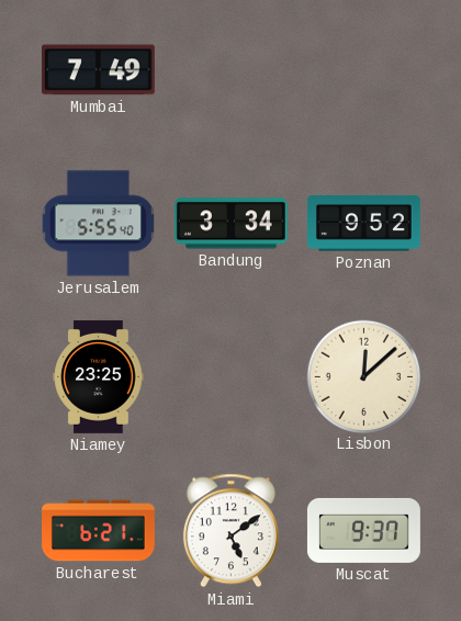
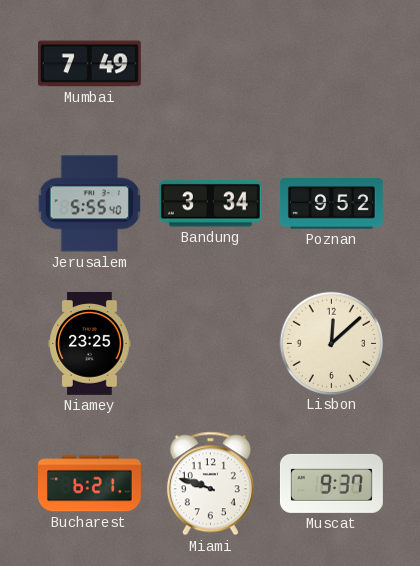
Miami: 5:09 -> 9:48
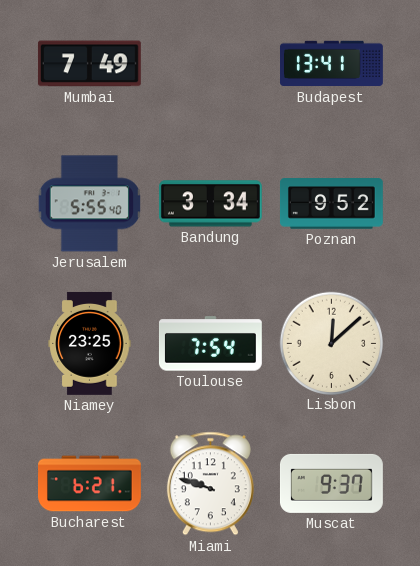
Budapest: none -> 13:41
Toulouse: none -> 7:54
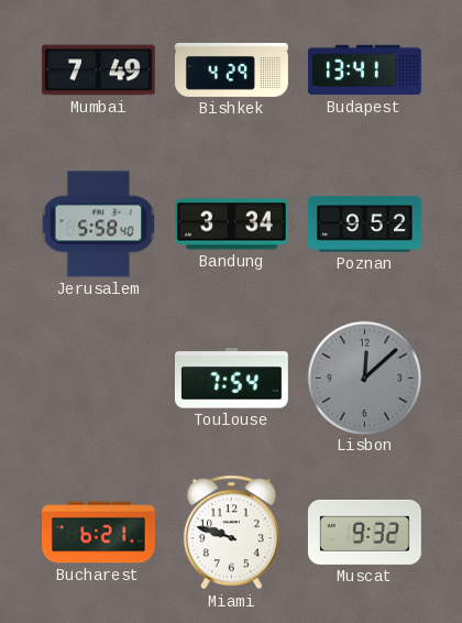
Bishkek: none -> 4:29
Jerusalem: 5:55 -> 5:58
Niamey: 23:25 -> none
Lisbon dial: cream -> grey
Muscat: 9:37 -> 9:32
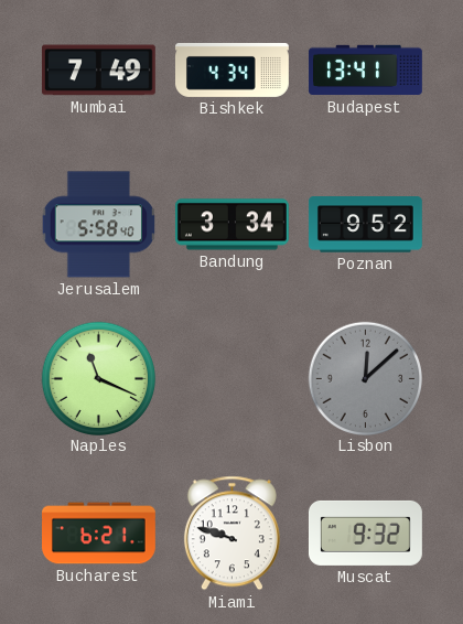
Bishkek: 4:29 -> 4:34
Naples: none -> 11:19
Toulouse: 7:54 -> none
